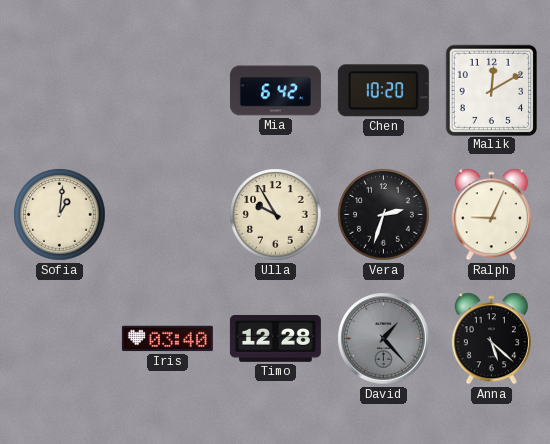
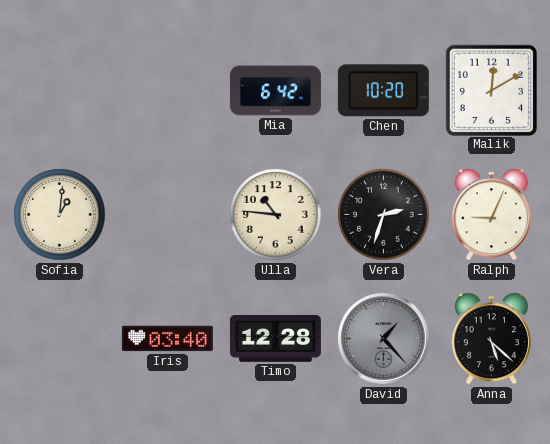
Ulla: 9:55 -> 10:46
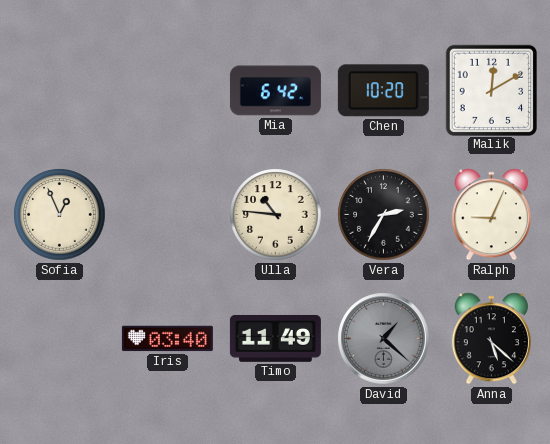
Sofia: 1:01 -> 12:56
Vera: 2:33 -> 2:35
Timo: 12:28 -> 11:49
David: 1:23 -> 1:22
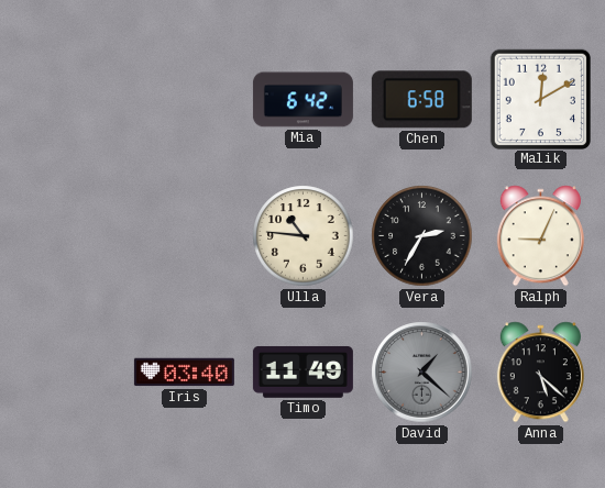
Chen: 10:20 -> 6:58
Sofia: 12:56 -> none
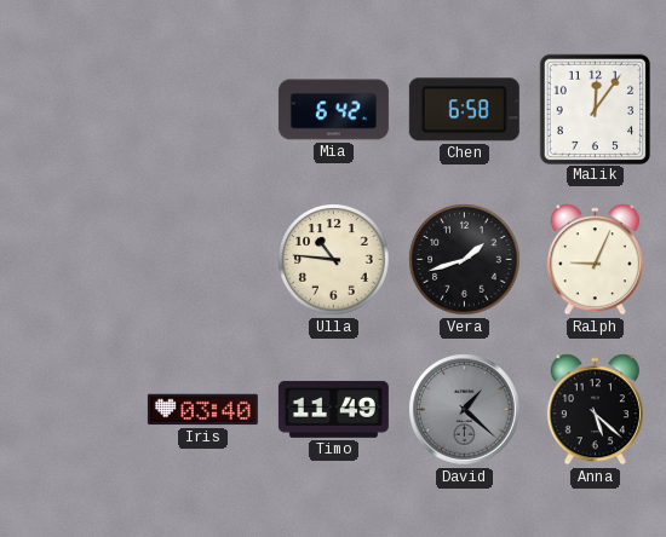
Malik: 12:10 -> 12:06
Vera: 2:35 -> 1:42
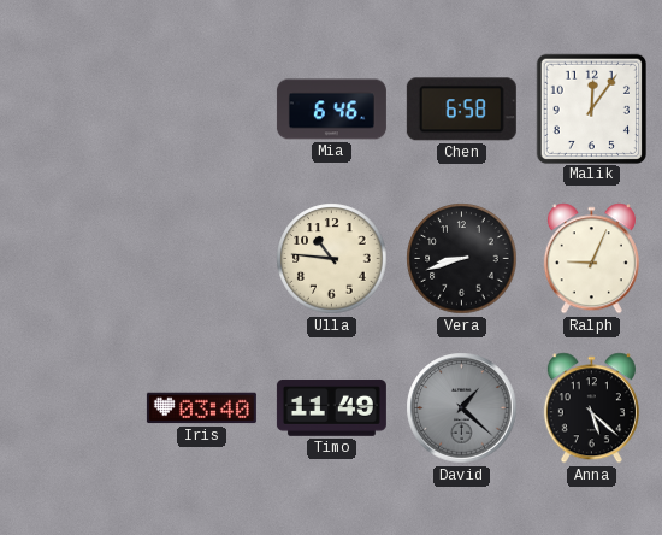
Mia: 6:42 -> 6:46
Vera: 1:42 -> 8:42
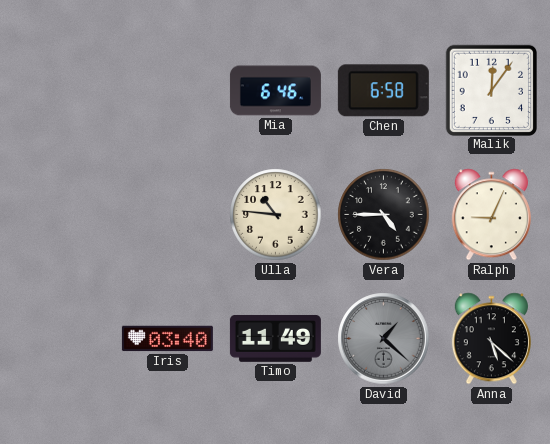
Vera: 8:42 -> 4:45
